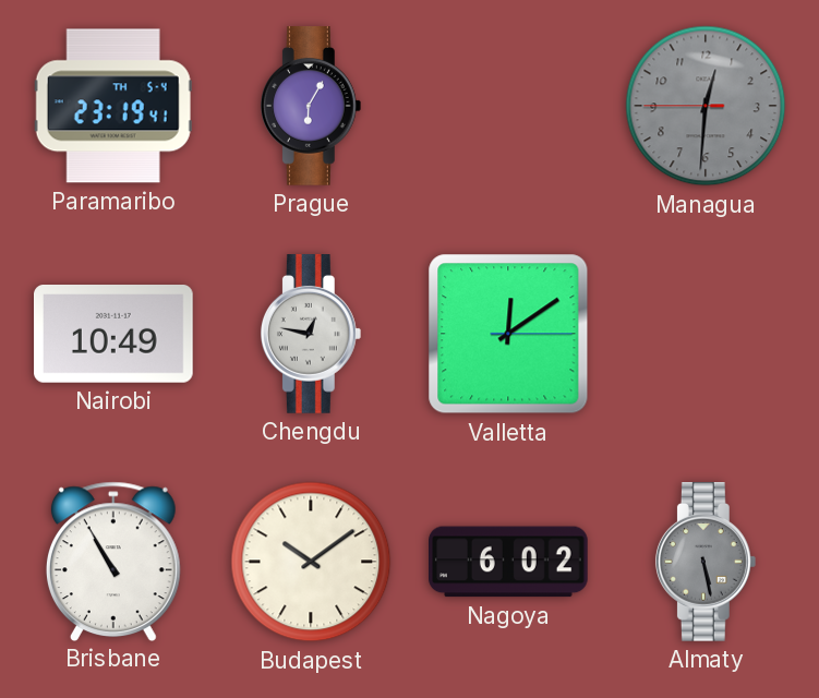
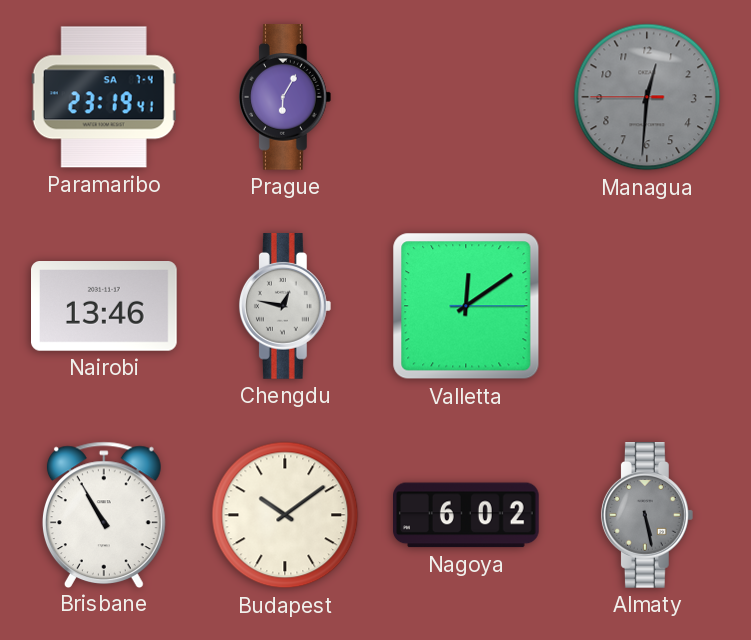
Paramaribo date: TH 5-4 -> SA 7-4
Nairobi: 10:49 -> 13:46
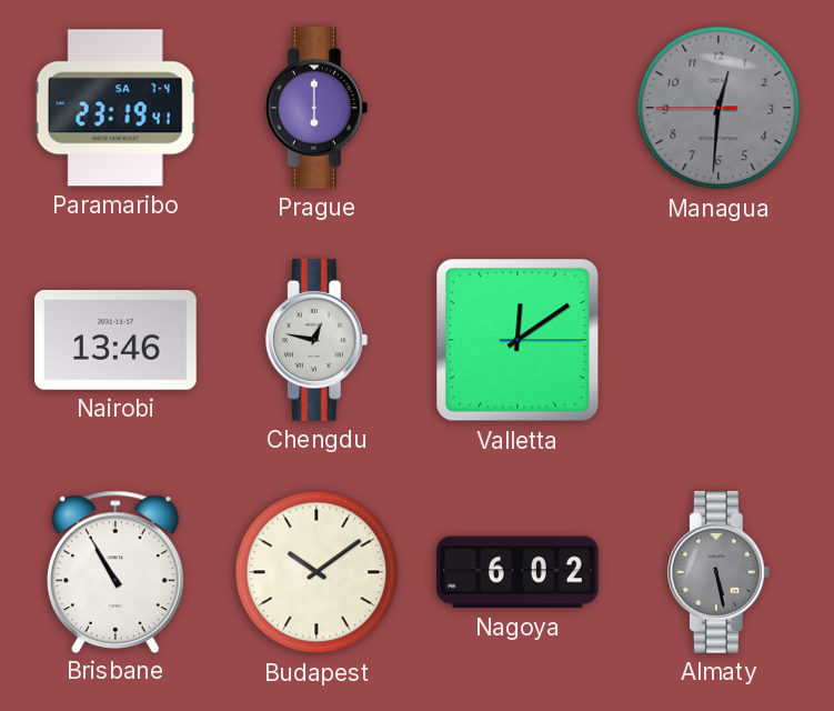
Prague: 6:05 -> 6:00
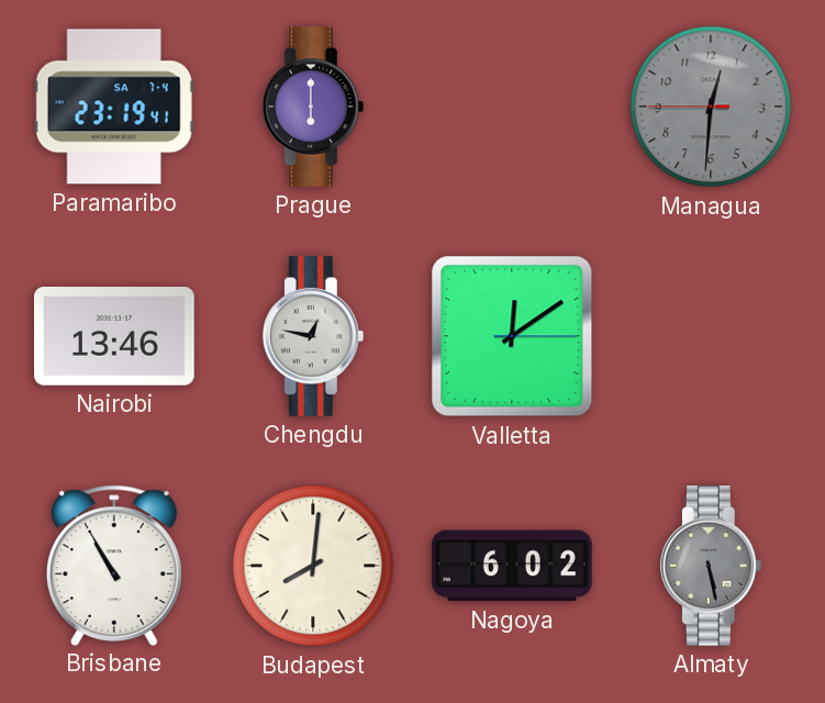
Budapest: 10:09 -> 8:01
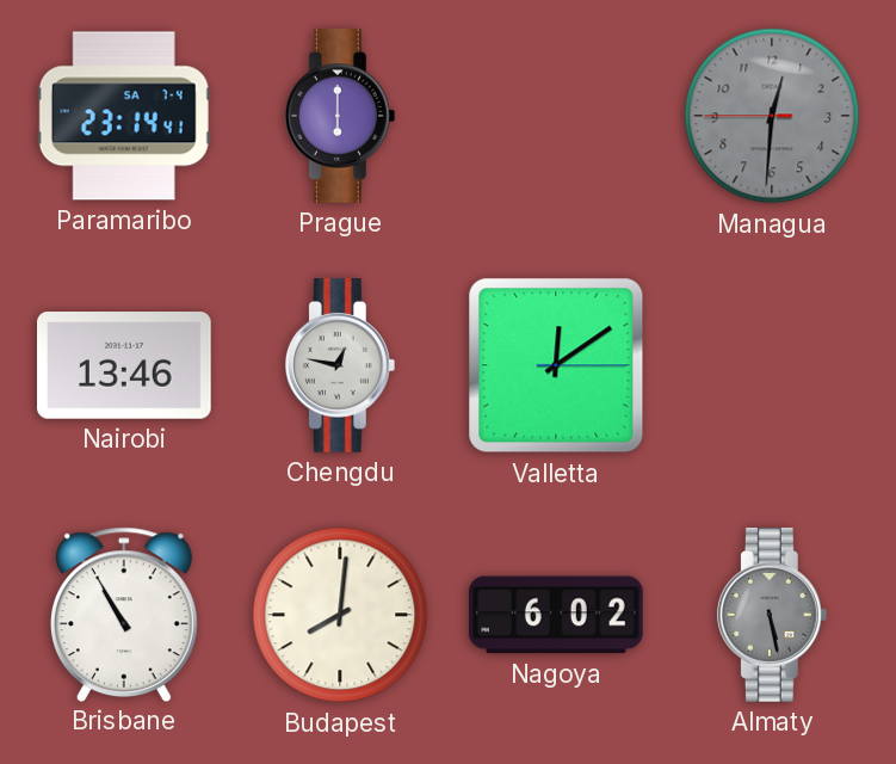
Paramaribo: 23:19 -> 23:14
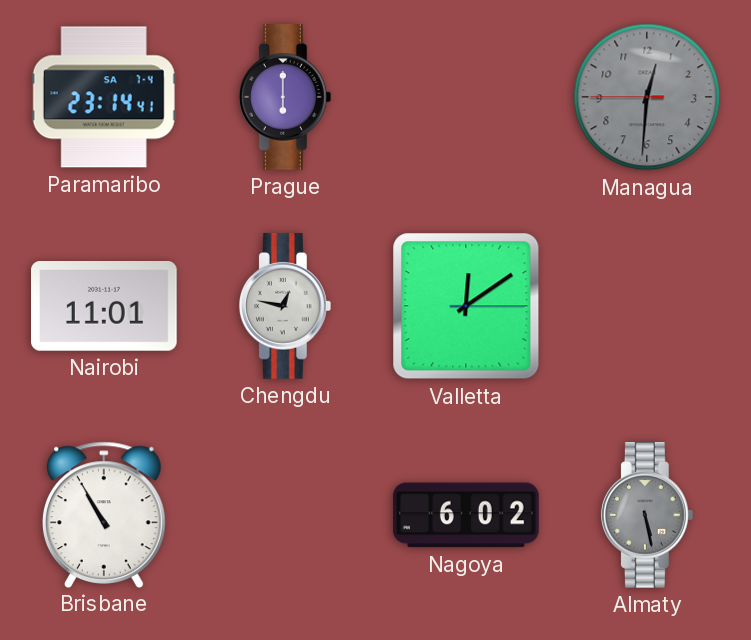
Nairobi: 13:46 -> 11:01
Budapest: 8:01 -> none
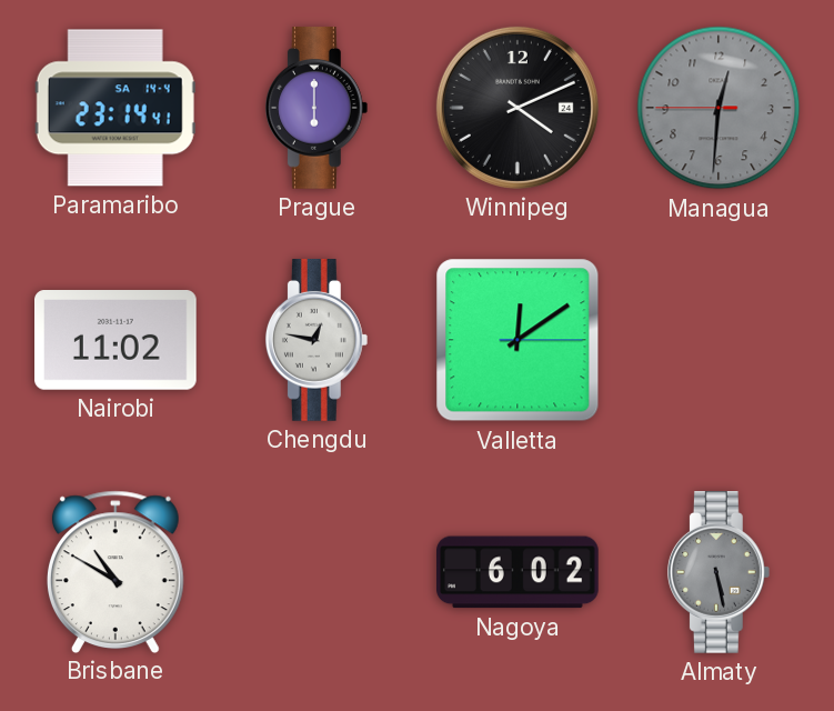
Paramaribo date: SA 7-4 -> SA 14-4
Winnipeg: none -> 4:11
Nairobi: 11:01 -> 11:02
Brisbane: 10:55 -> 10:50
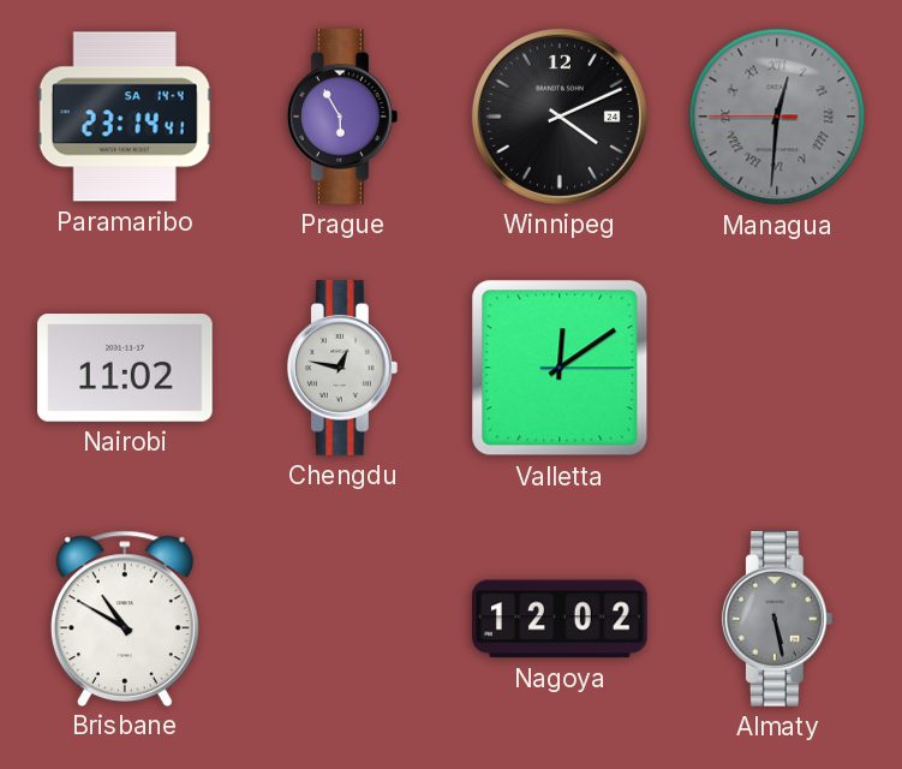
Prague: 6:00 -> 5:55
Managua numerals: Arabic -> Roman
Nagoya: 6:02 -> 12:02
